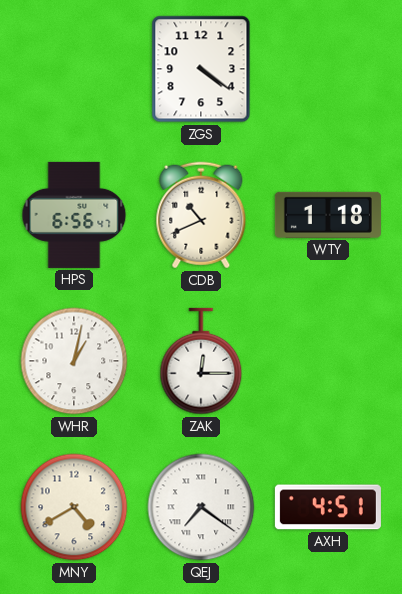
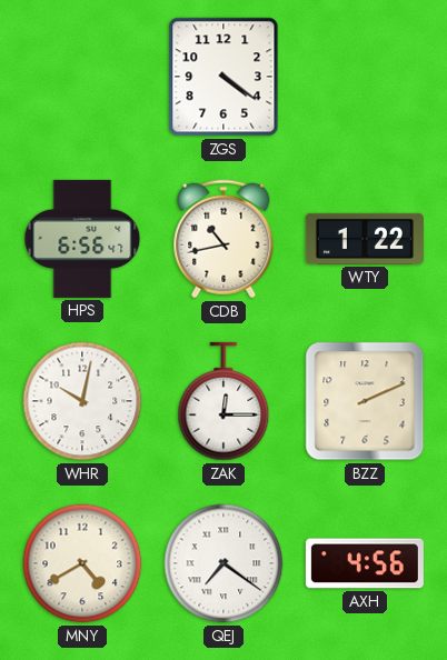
CDB: 10:41 -> 10:43
WTY: 1:18 -> 1:22
WHR: 1:02 -> 10:02
BZZ: none -> 2:11
AXH: 4:51 -> 4:56
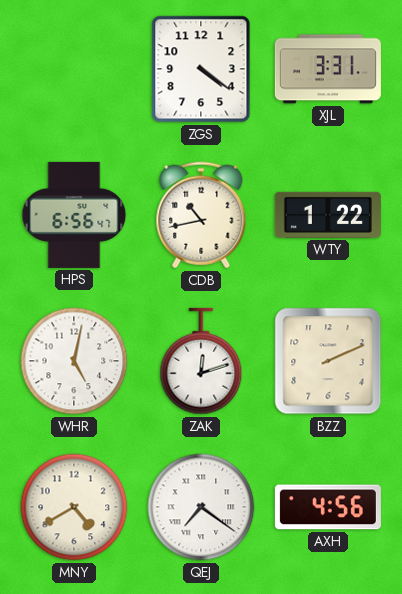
XJL: none -> 3:31
WHR: 10:02 -> 5:02
ZAK: 12:15 -> 12:12
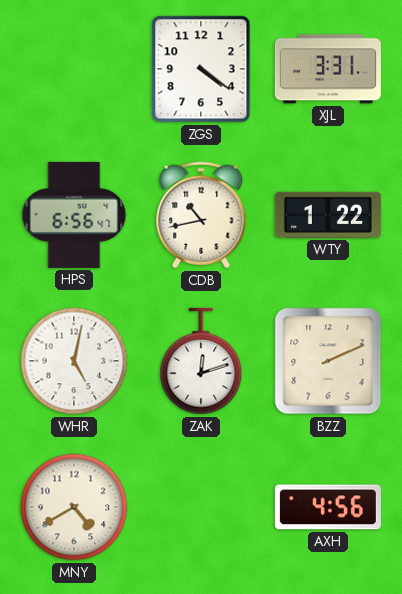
QEJ: 7:21 -> none
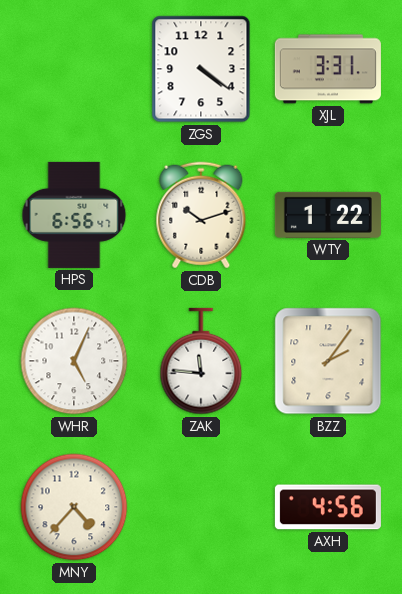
CDB: 10:43 -> 10:12
WHR: 5:02 -> 5:04
ZAK: 12:12 -> 11:46
BZZ: 2:11 -> 2:06
MNY: 4:40 -> 4:37
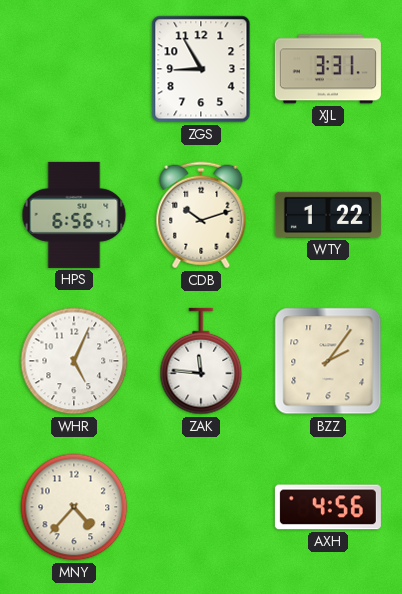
ZGS: 4:21 -> 8:55
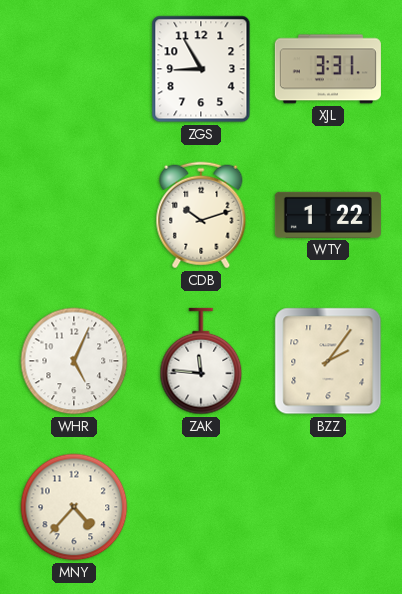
HPS: 6:56 -> none
AXH: 4:56 -> none
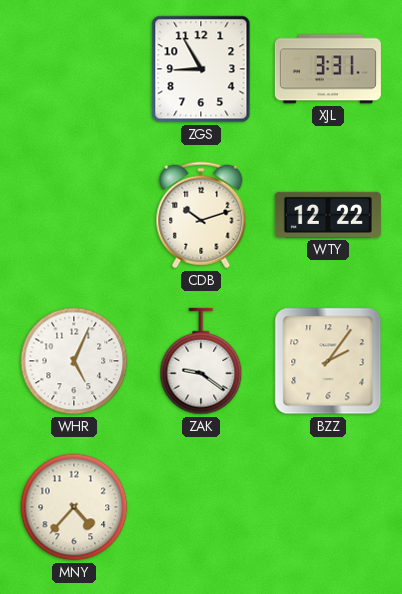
WTY: 1:22 -> 12:22
ZAK: 11:46 -> 9:21
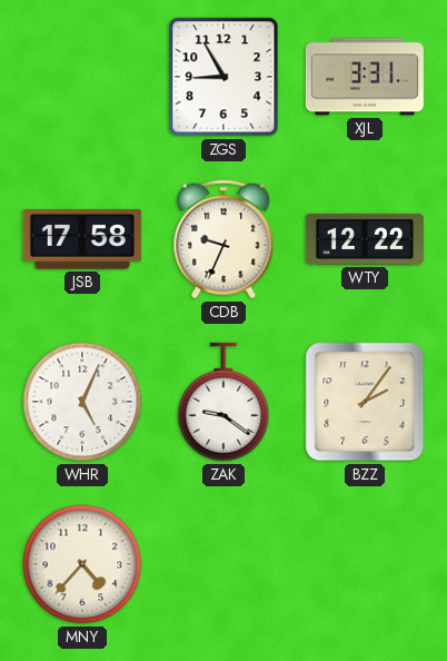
JSB: none -> 17:58
CDB: 10:12 -> 9:34
